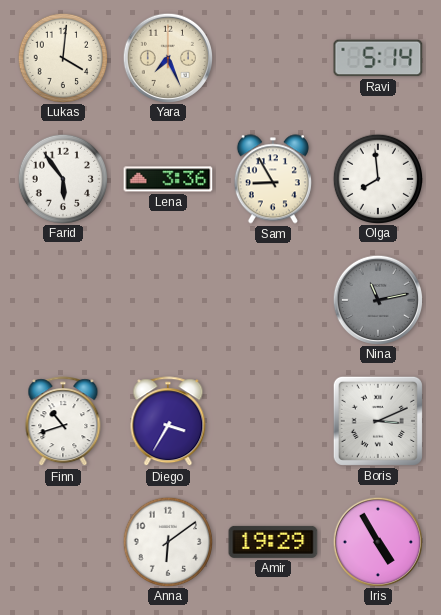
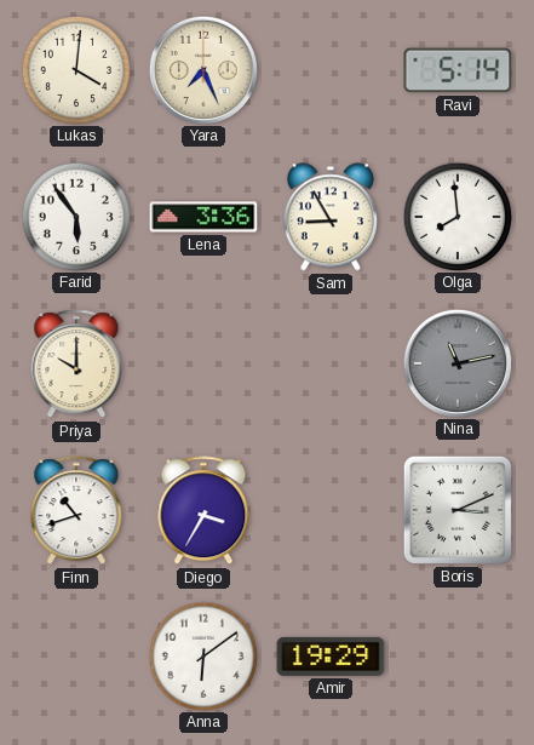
Priya: none -> 10:00
Iris: 4:55 -> none
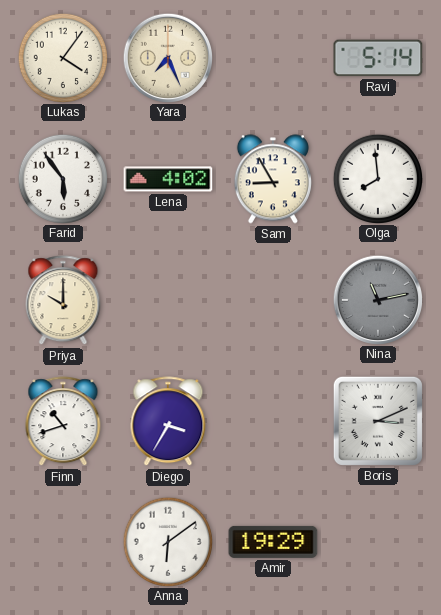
Lukas: 4:01 -> 4:06
Lena: 3:36 -> 4:02
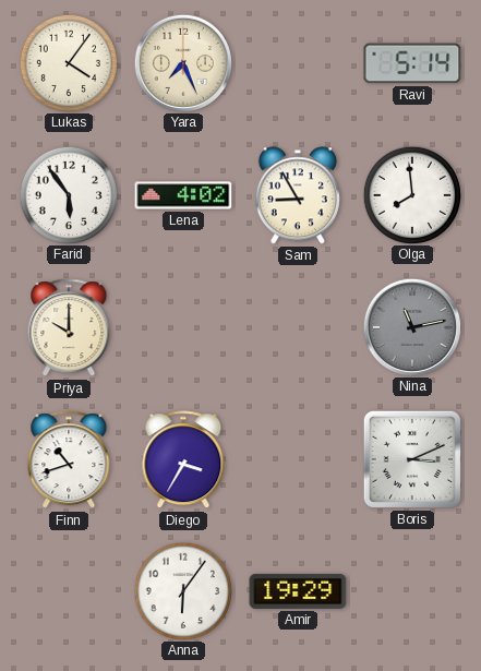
Anna: 6:09 -> 6:06
